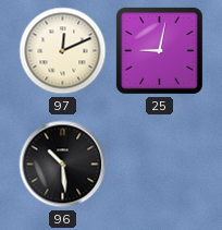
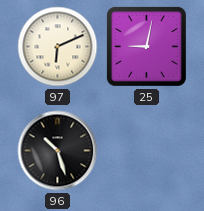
97: 12:11 -> 6:11
96: 10:29 -> 10:27
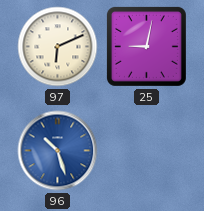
96 dial: black -> blue
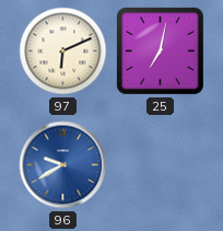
25: 9:02 -> 7:02
96: 10:27 -> 9:40
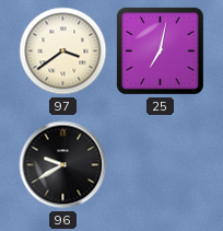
97: 6:11 -> 3:39
96 dial: blue -> black
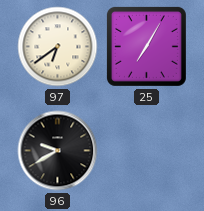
97: 3:39 -> 6:39
25: 7:02 -> 7:05
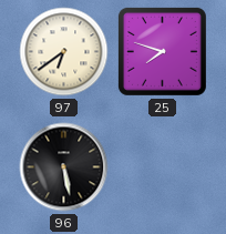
25: 7:05 -> 7:48
96: 9:40 -> 5:28
